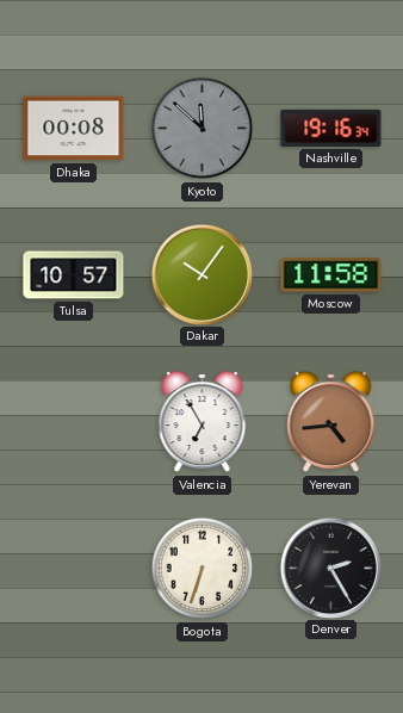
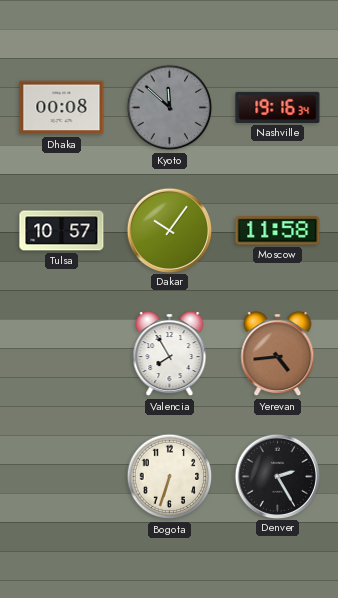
Valencia: 6:55 -> 7:55
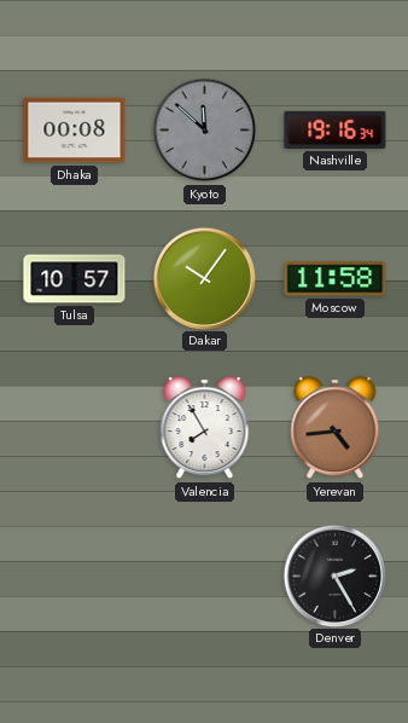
Bogota: 6:33 -> none
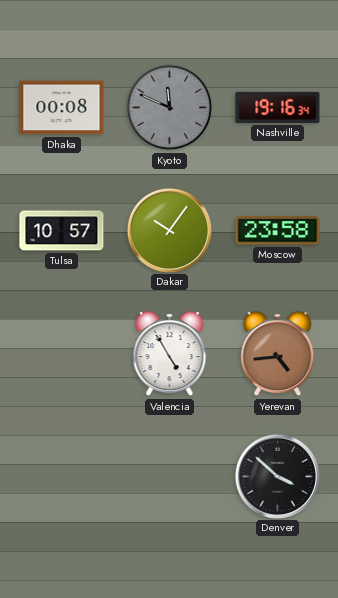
Kyoto: 11:52 -> 11:49
Moscow: 11:58 -> 23:58
Valencia: 7:55 -> 4:55
Denver: 2:25 -> 3:52
